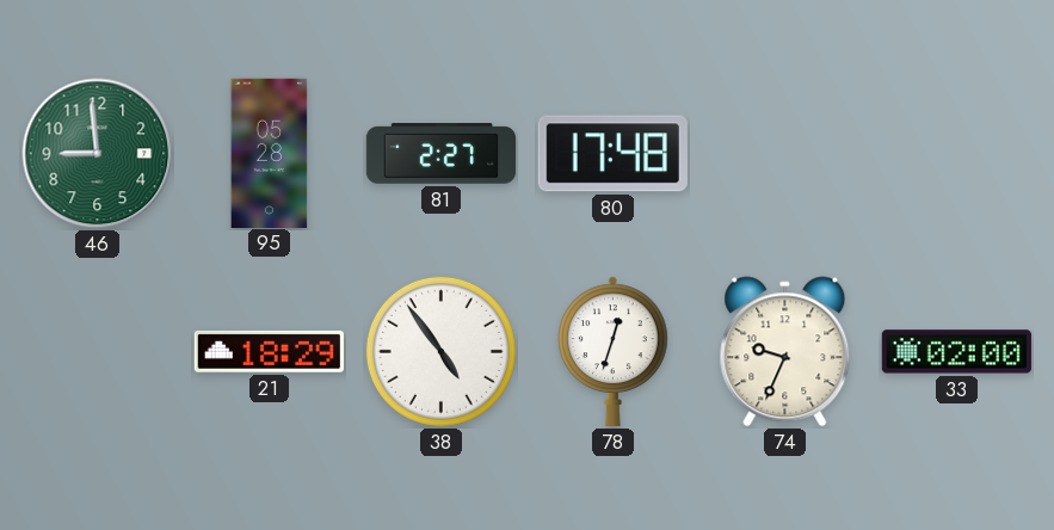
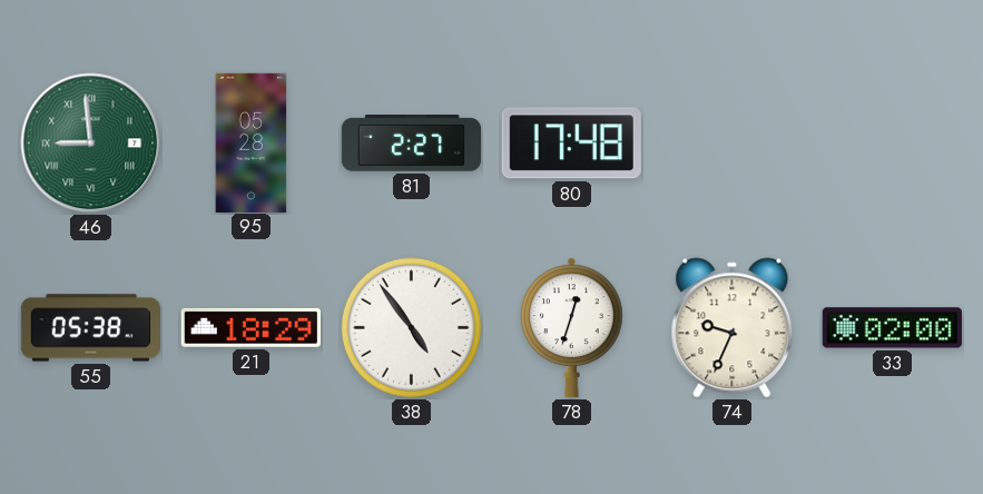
46 numerals: Arabic -> Roman
55: none -> 05:38
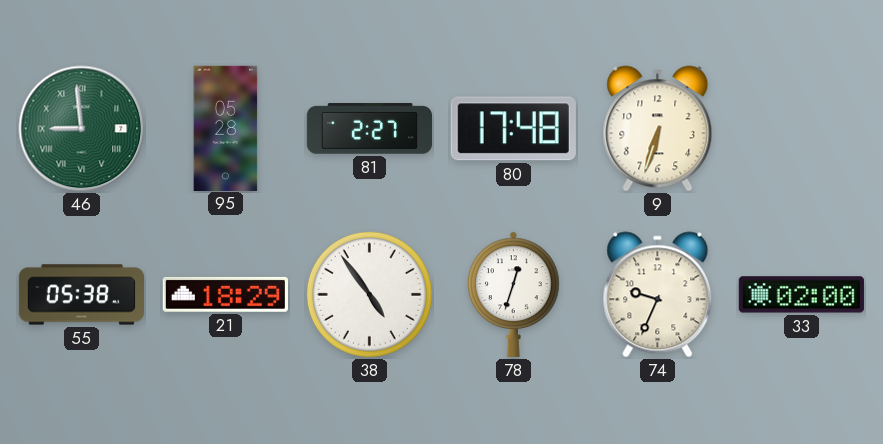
9: none -> 6:33
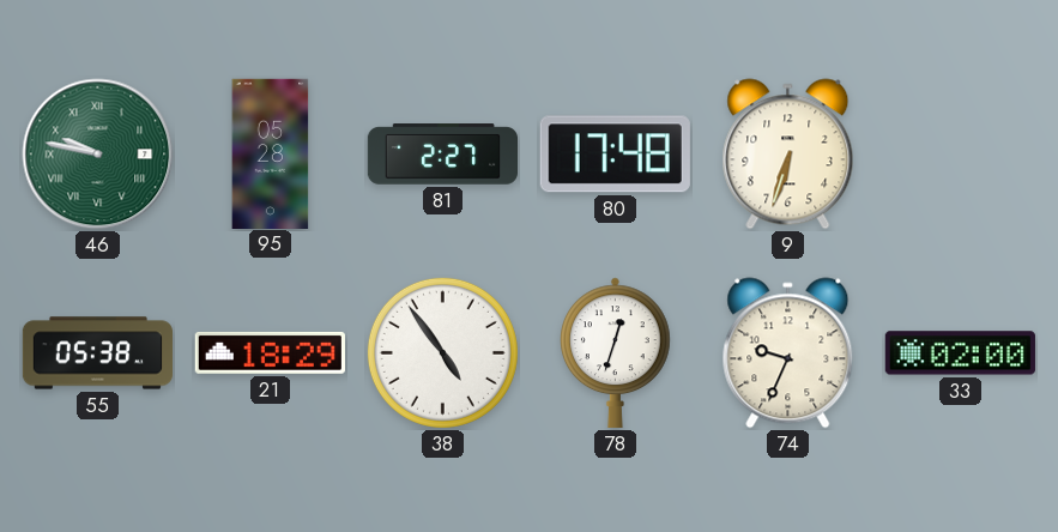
46: 8:59 -> 9:47
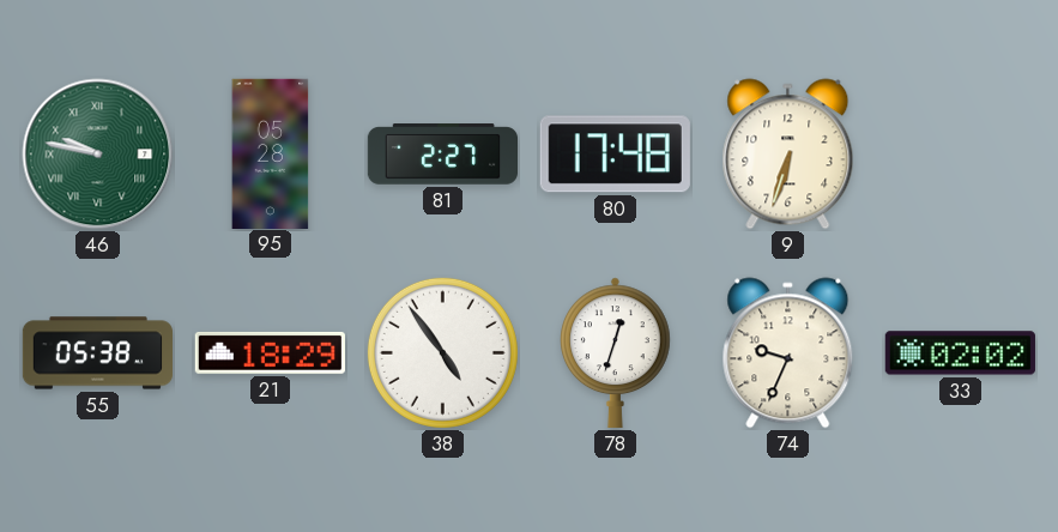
33: 02:00 -> 02:02
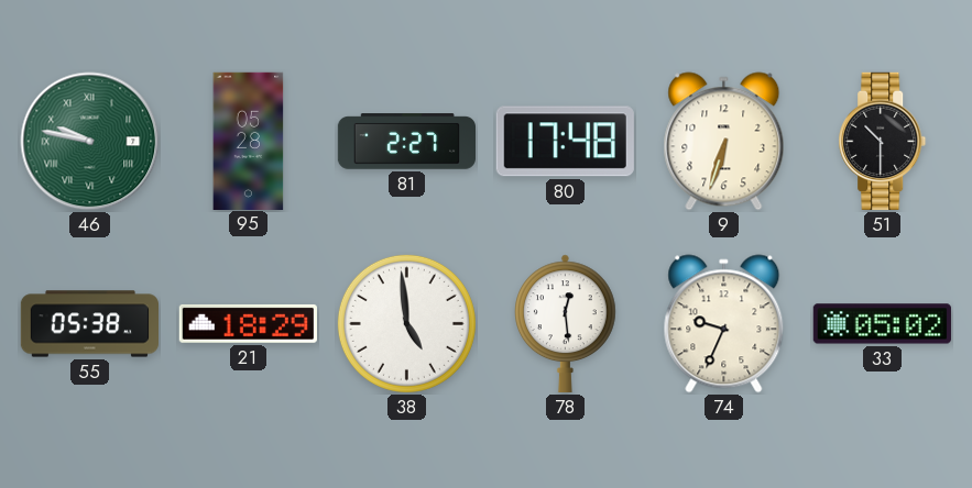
51: none -> 10:30
38: 4:54 -> 4:59
78: 12:33 -> 12:29
33: 02:02 -> 05:02
